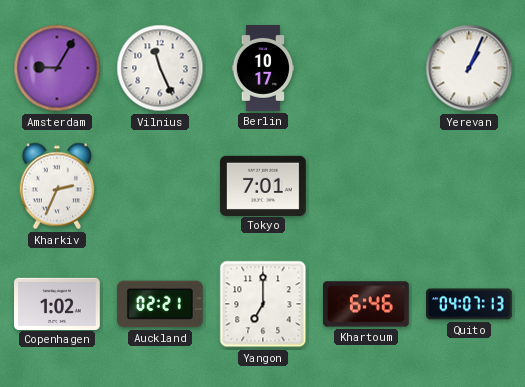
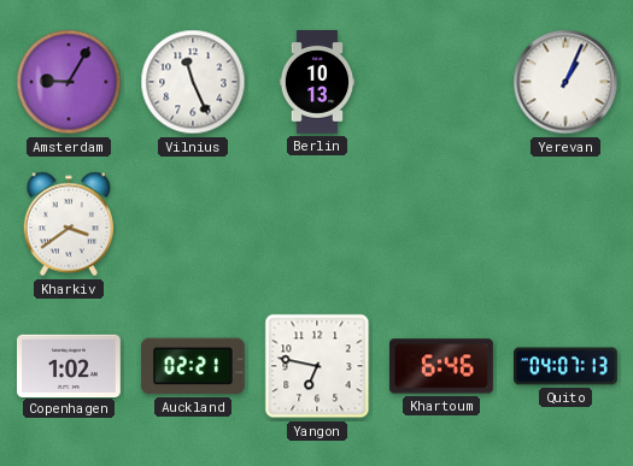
Berlin: 10:17 -> 10:13
Kharkiv: 2:34 -> 3:39
Tokyo: 7:01 -> none
Yangon: 7:00 -> 6:47
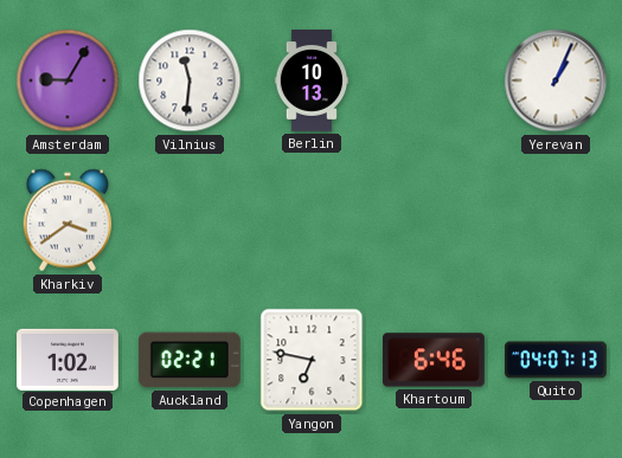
Vilnius: 11:26 -> 11:31
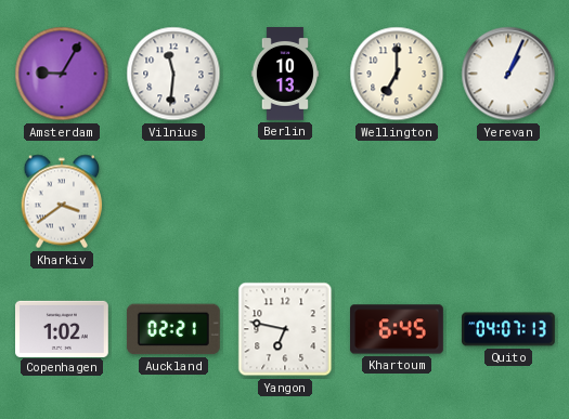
Wellington: none -> 7:00
Khartoum: 6:46 -> 6:45
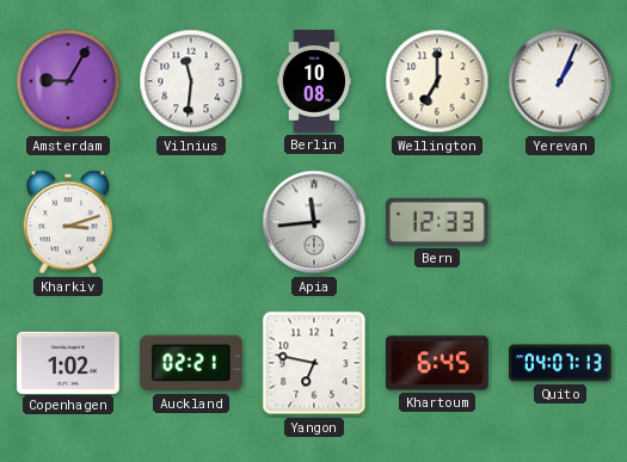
Berlin: 10:13 -> 10:08
Kharkiv: 3:39 -> 3:12
Apia: none -> 11:44
Bern: none -> 12:33
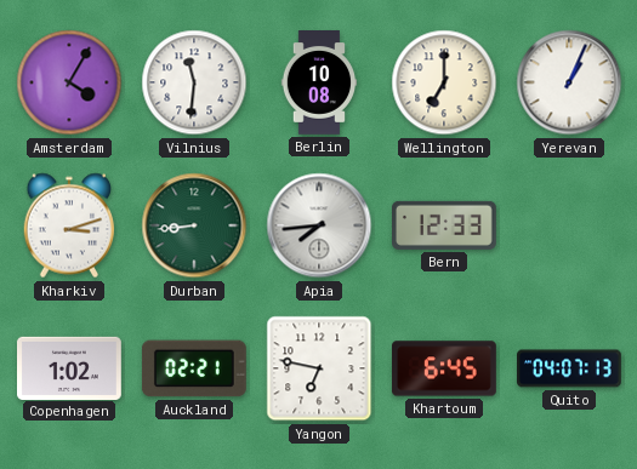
Amsterdam: 9:05 -> 4:05
Durban: none -> 8:44
Apia: 11:44 -> 7:44
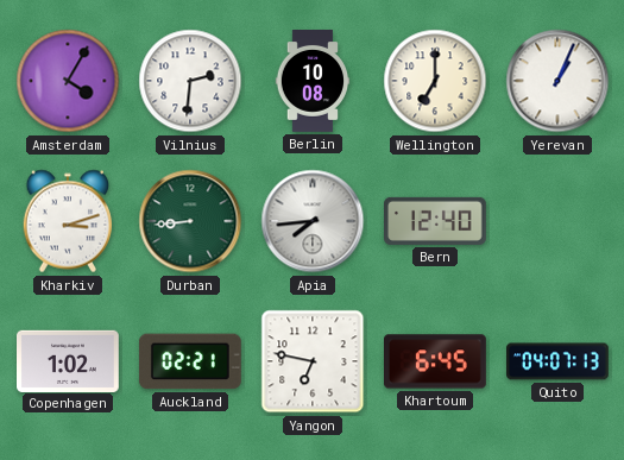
Vilnius: 11:31 -> 2:31
Bern: 12:33 -> 12:40
